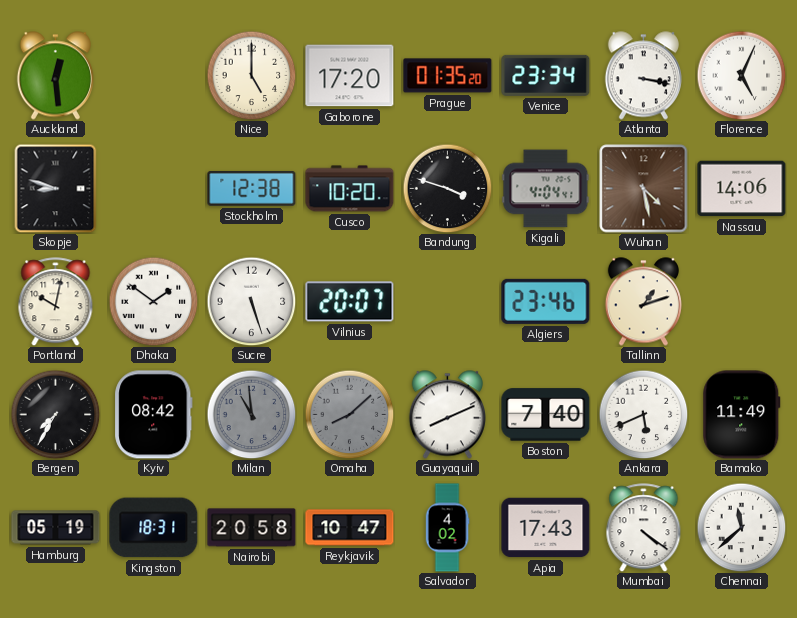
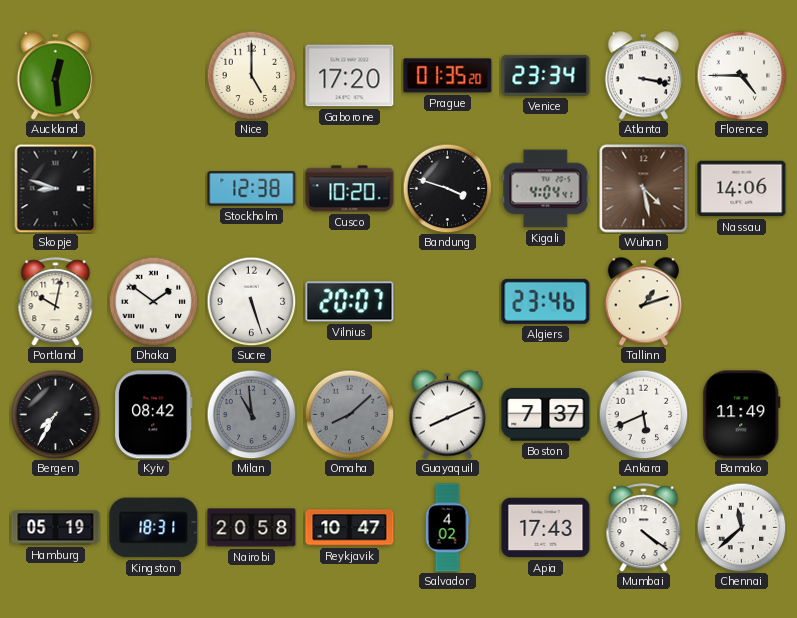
Florence: 5:04 -> 4:45
Boston: 7:40 -> 7:37
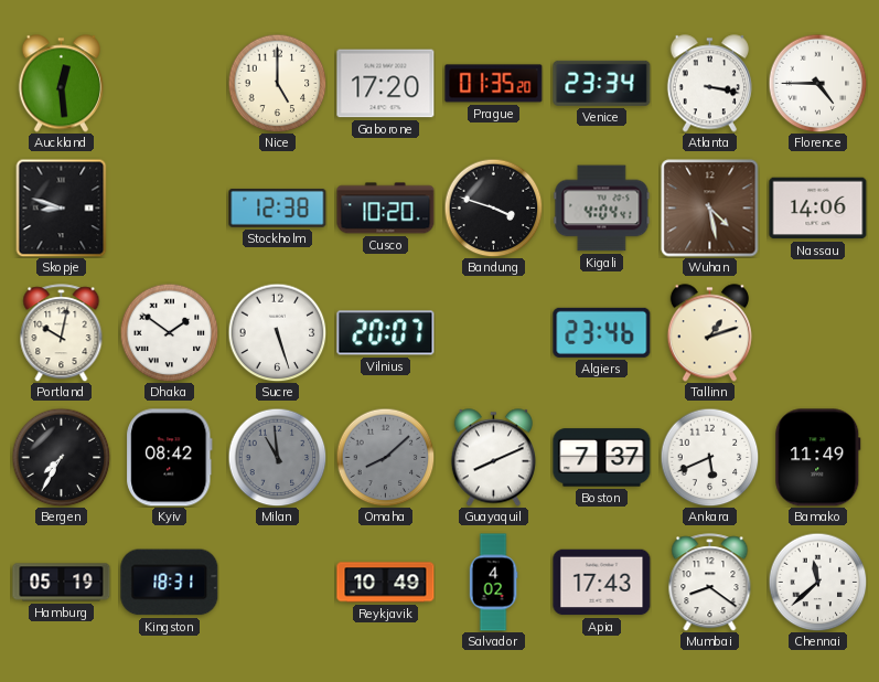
Nairobi: 20:58 -> none
Reykjavik: 10:47 -> 10:49
Mumbai: 4:21 -> 8:21
